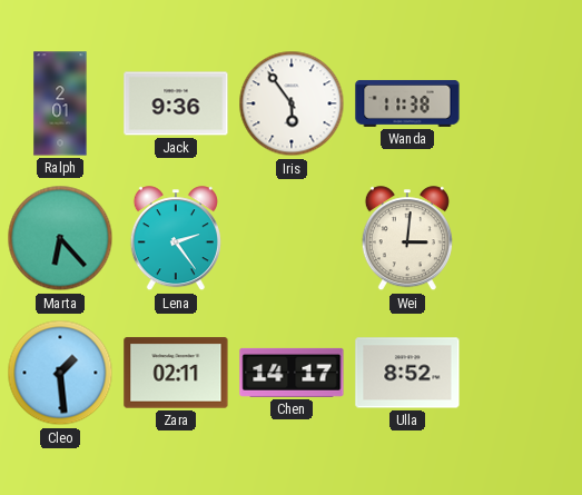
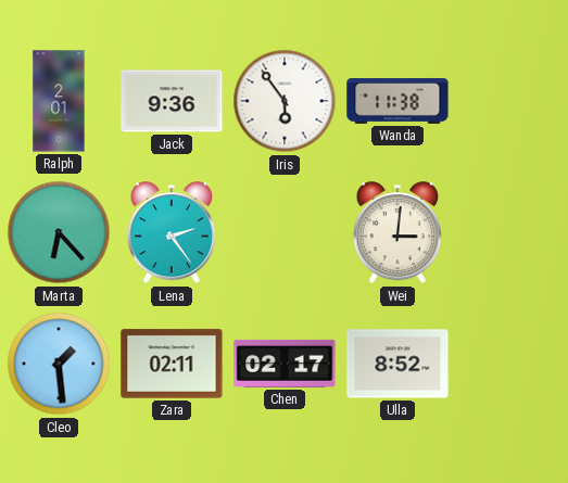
Chen: 14:17 -> 02:17
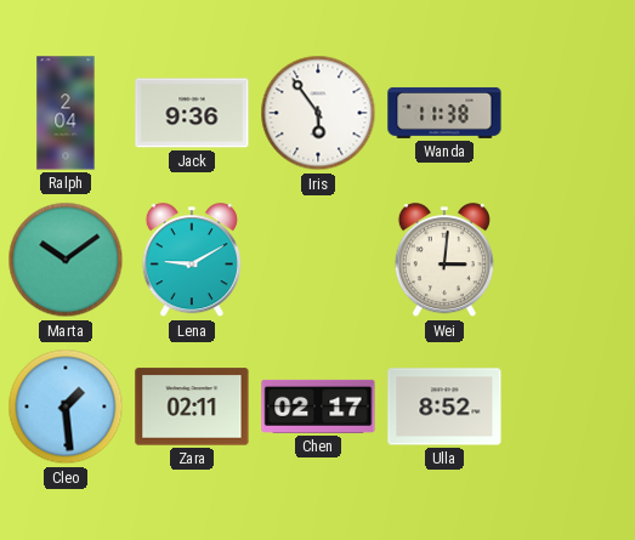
Ralph: 2:01 -> 2:04
Marta: 6:23 -> 10:09
Lena: 2:24 -> 9:10
